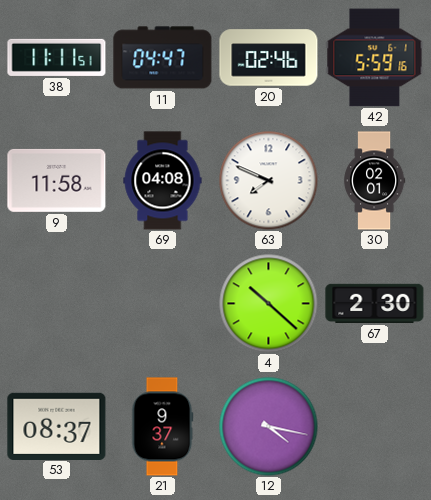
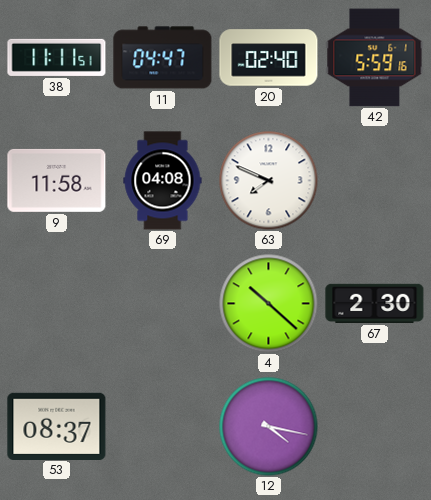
20: 02:46 -> 02:40
30: 02:01 -> none
21: 9:37 -> none
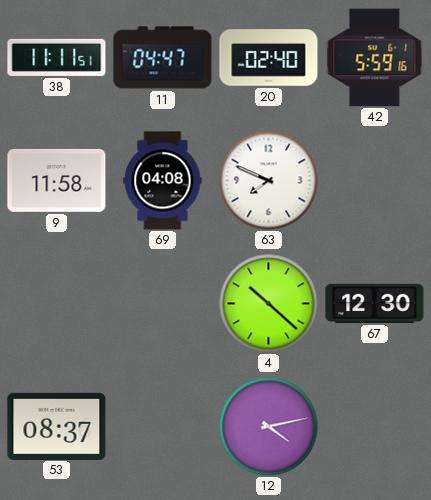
67: 2:30 -> 12:30
12: 4:17 -> 4:13
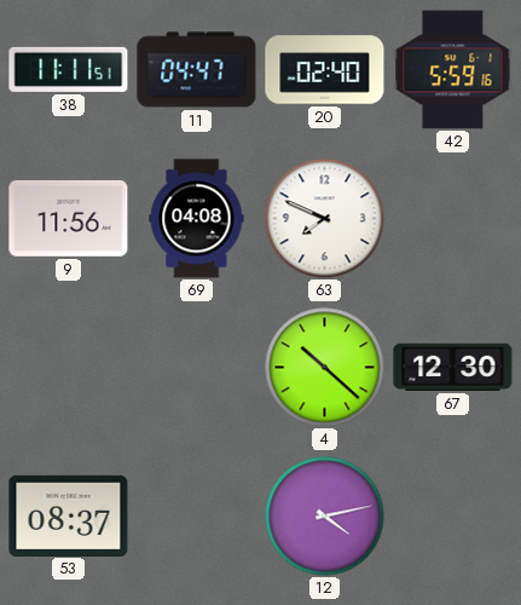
9: 11:58 -> 11:56
